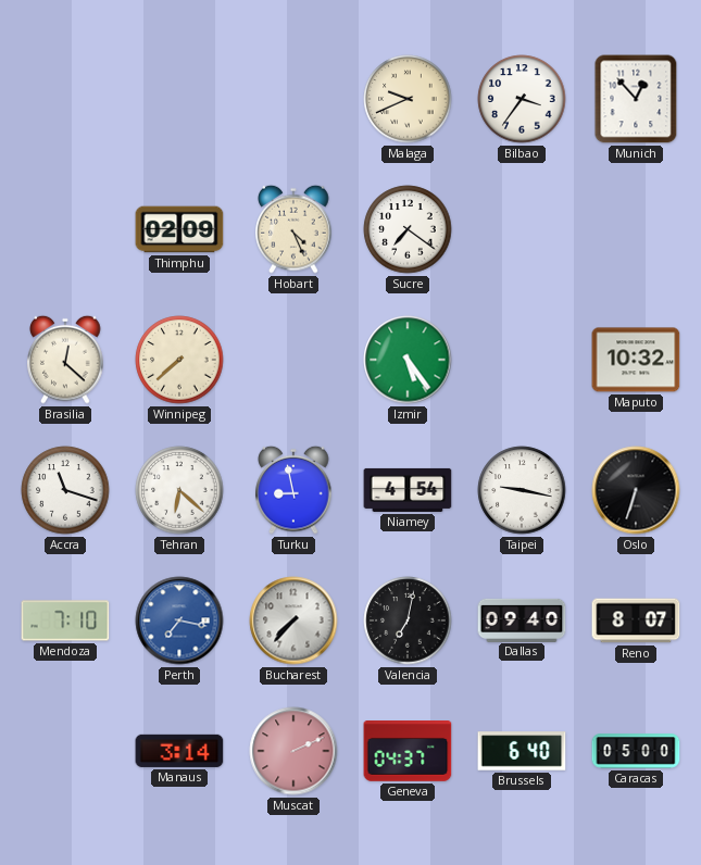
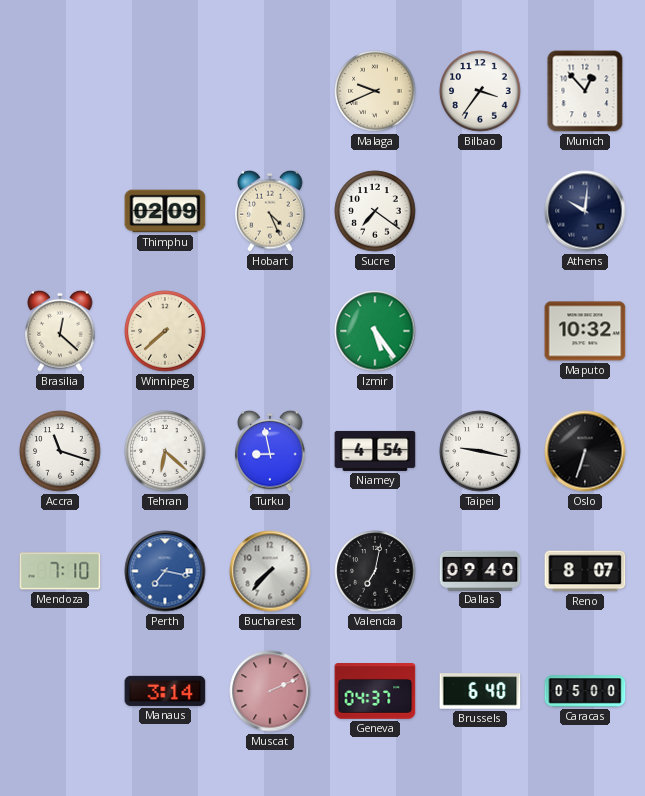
Athens: none -> 10:01
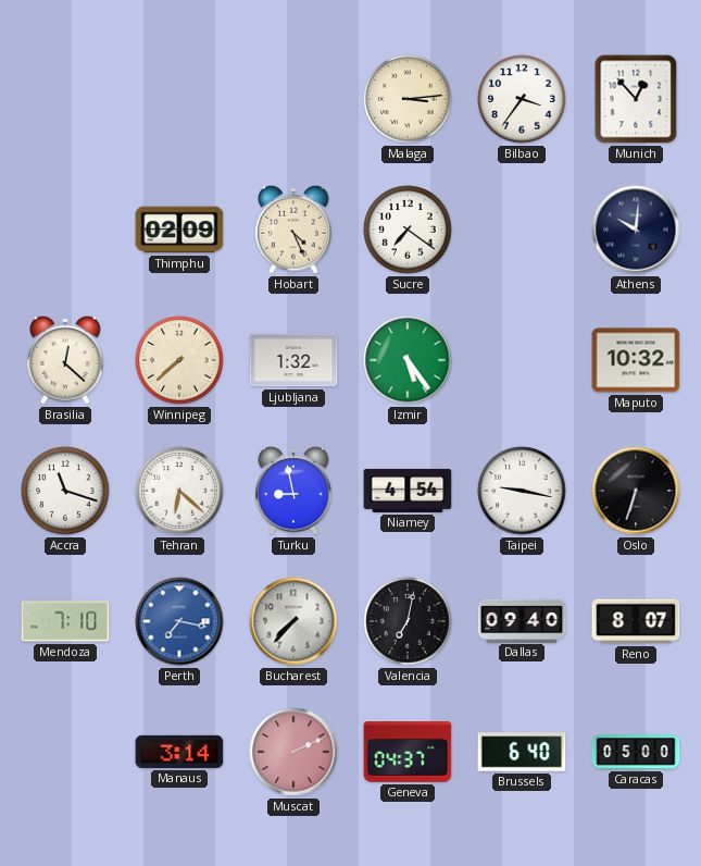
Malaga: 9:41 -> 3:14
Ljubljana: none -> 1:32
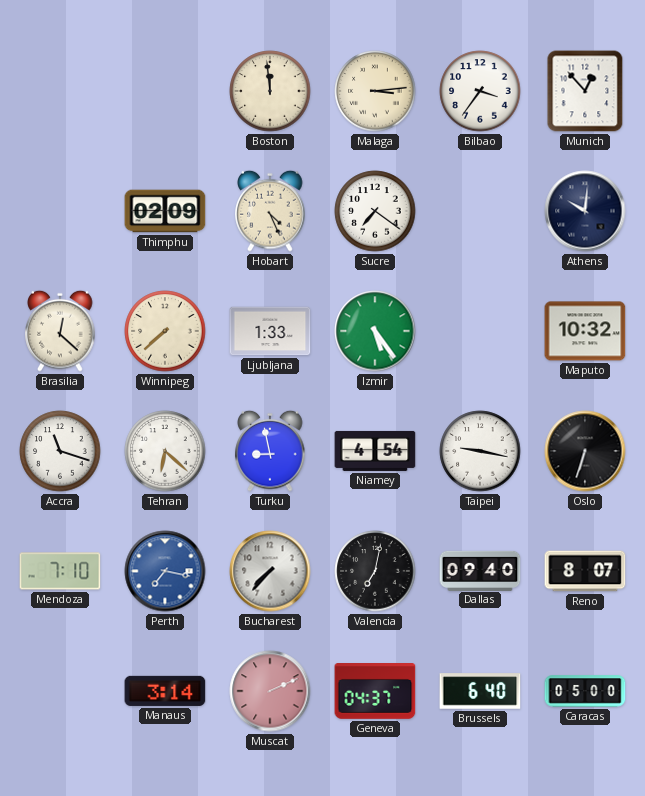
Boston: none -> 11:59
Ljubljana: 1:32 -> 1:33
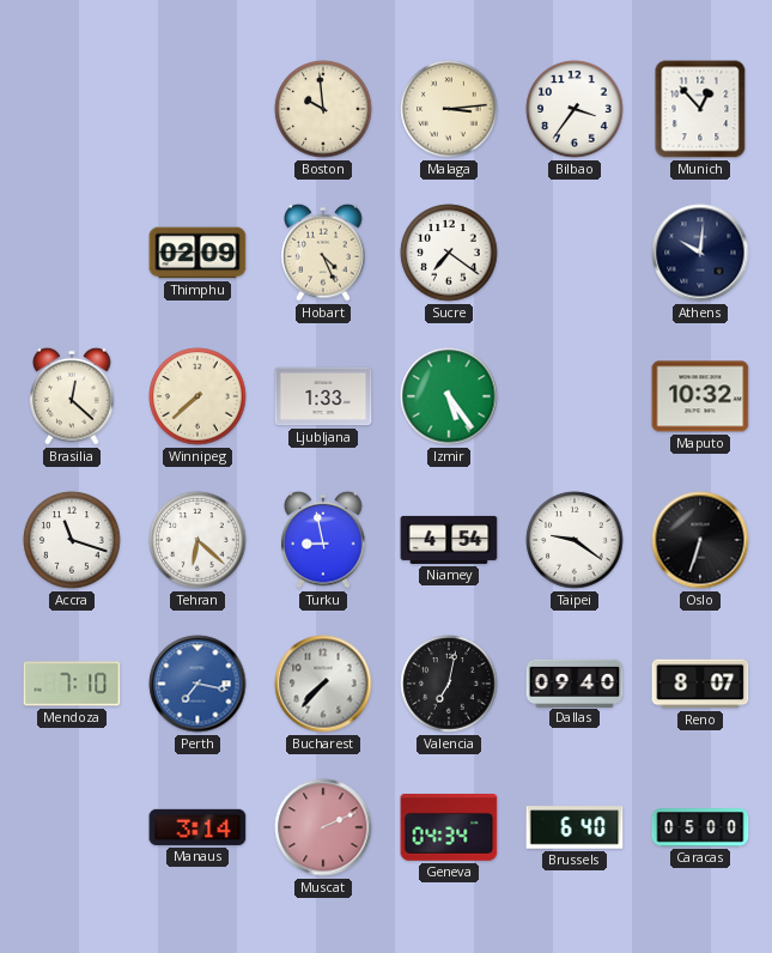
Boston: 11:59 -> 9:59
Taipei: 9:17 -> 9:21
Geneva: 04:37 -> 04:34
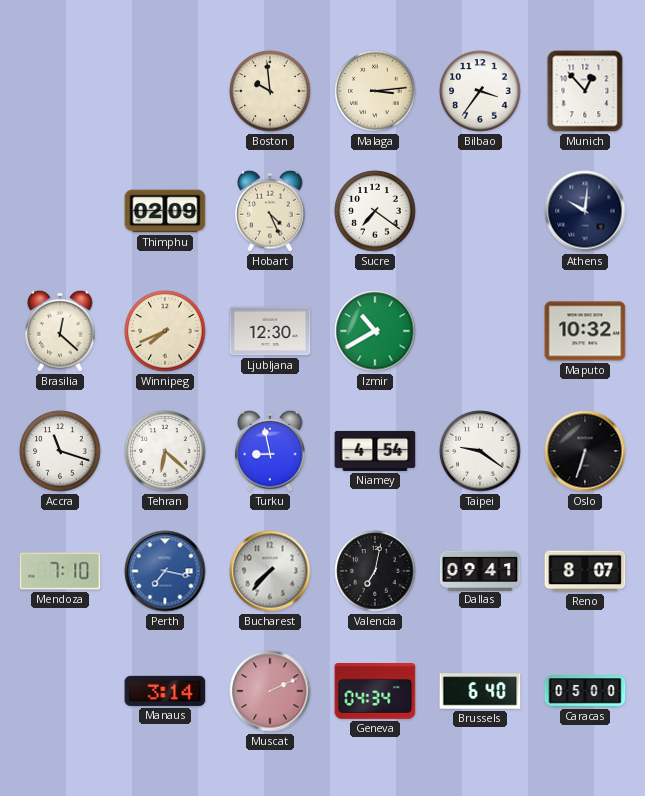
Winnipeg: 7:38 -> 7:41
Ljubljana: 1:33 -> 12:30
Izmir: 5:24 -> 10:40
Dallas: 09:40 -> 09:41
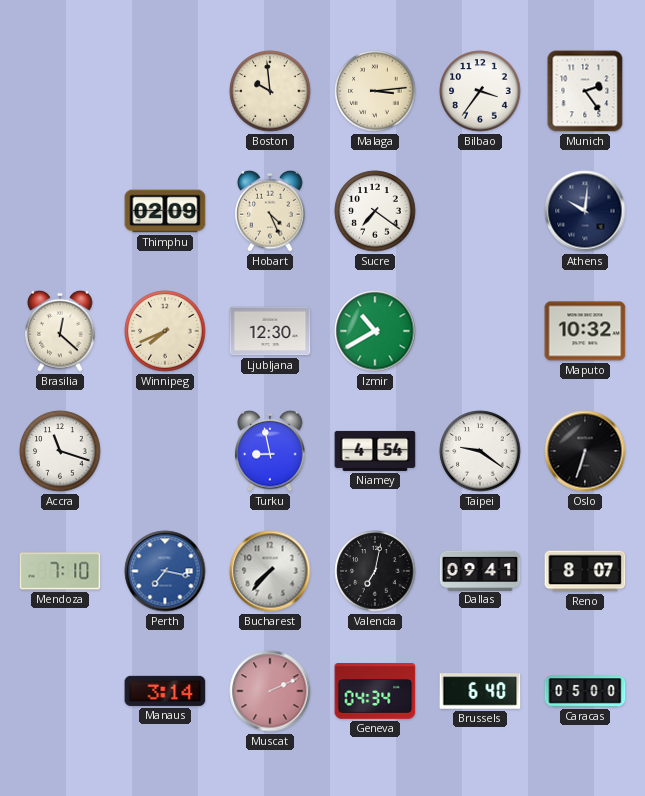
Munich: 12:53 -> 2:24
Tehran: 6:22 -> none
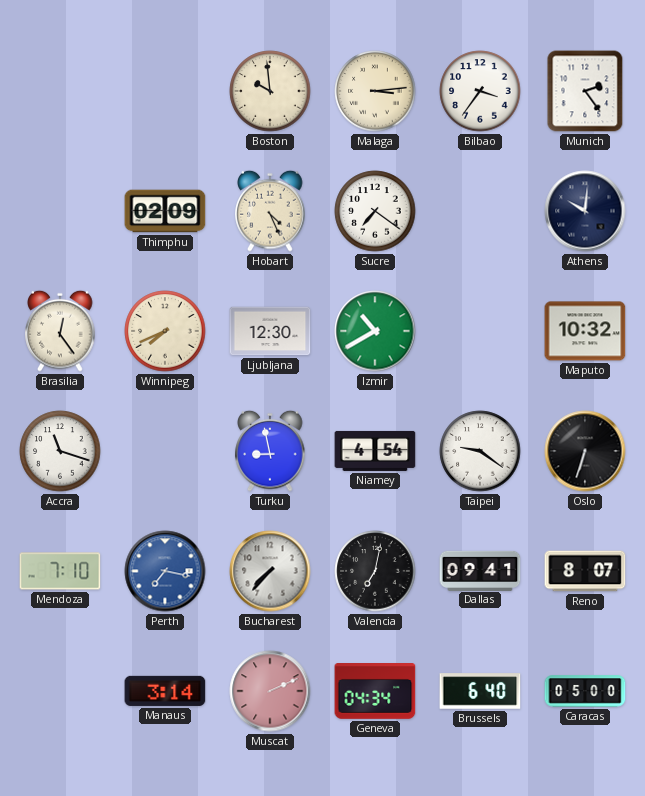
Brasilia: 12:22 -> 12:24
